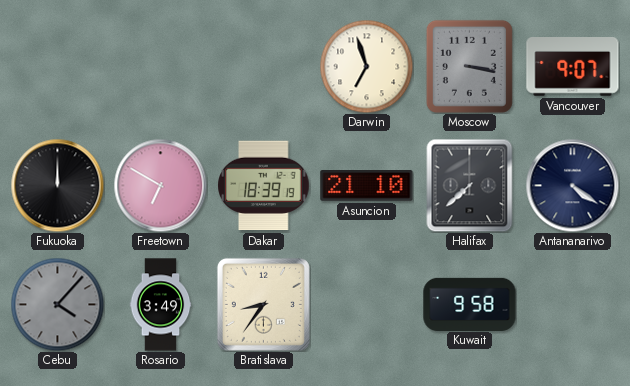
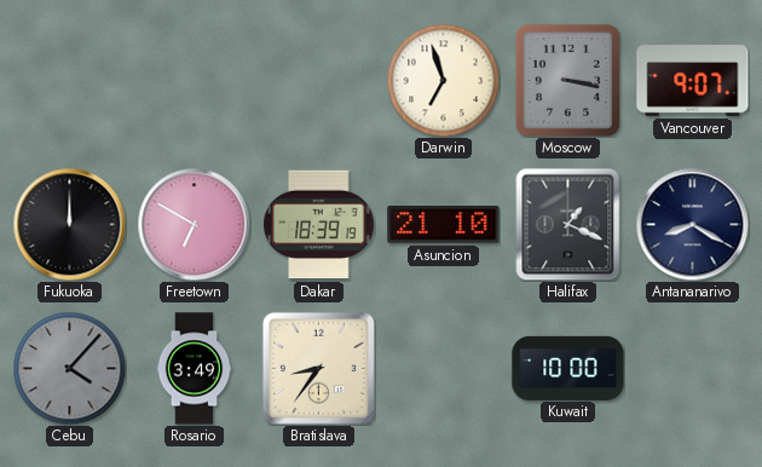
Halifax: 7:38 -> 1:19
Antananarivo: 4:21 -> 8:20
Kuwait: 9:58 -> 10:00
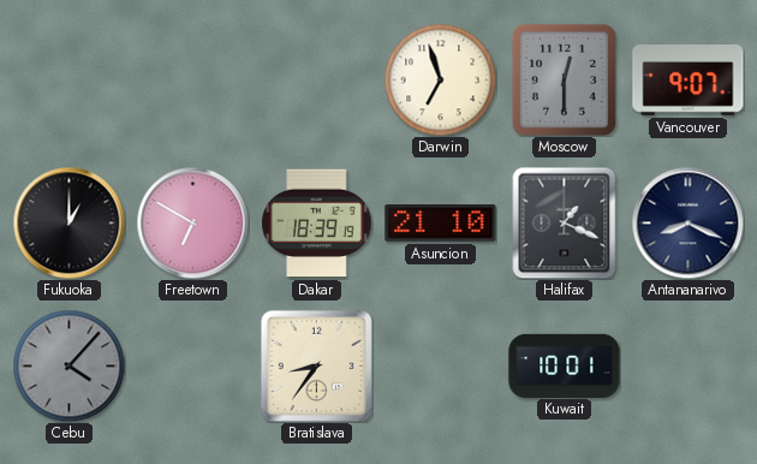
Moscow: 3:17 -> 12:30
Fukuoka: 12:00 -> 1:00
Antananarivo: 8:20 -> 8:19
Rosario: 3:49 -> none
Kuwait: 10:00 -> 10:01
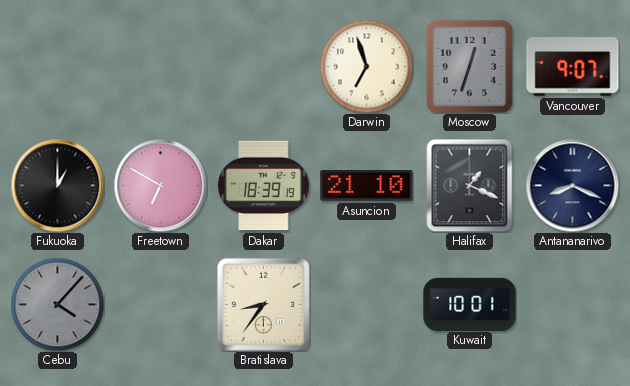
Moscow: 12:30 -> 12:33
